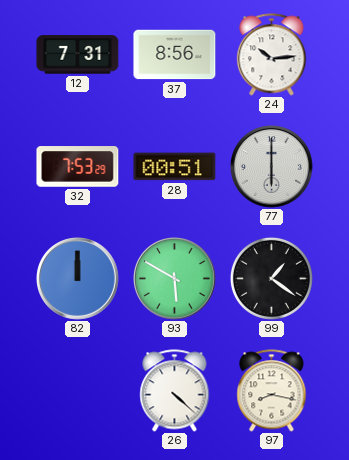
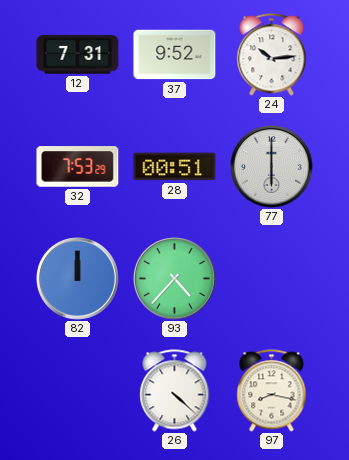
37: 8:56 -> 9:52
93: 5:50 -> 4:37
99: 1:21 -> none
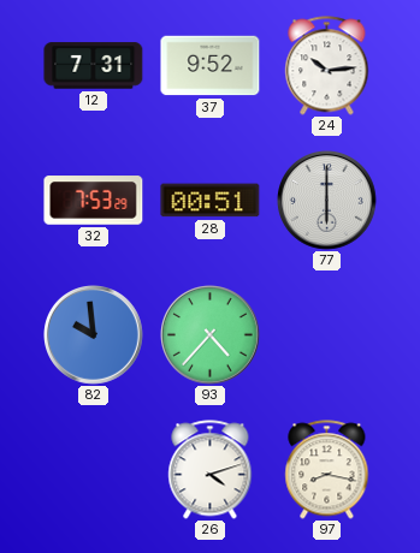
82: 12:00 -> 9:59
26: 4:22 -> 4:12
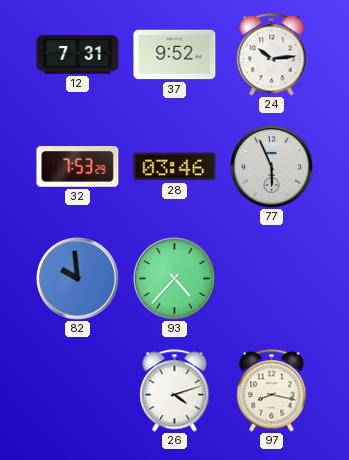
28: 00:51 -> 03:46
77: 6:00 -> 5:56
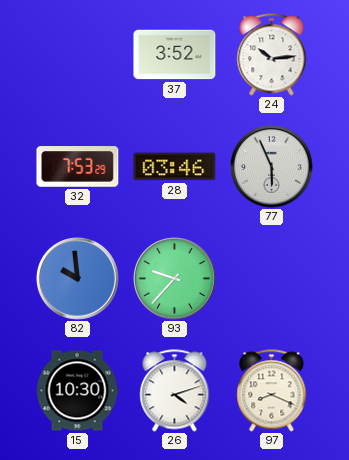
12: 7:31 -> none
37: 9:52 -> 3:52
93: 4:37 -> 9:37
15: none -> 10:30
97: 8:17 -> 8:19
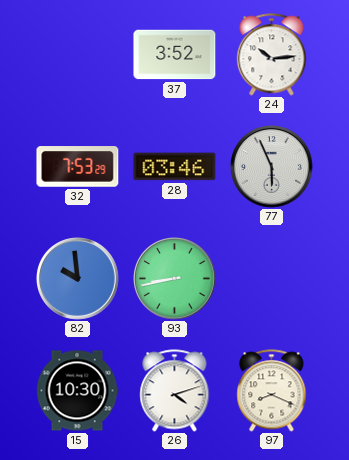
93: 9:37 -> 8:43
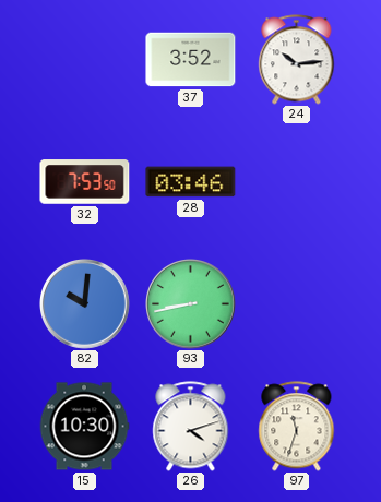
32: 7:53:29 -> 7:53:50
77: 5:56 -> none
82: 9:59 -> 10:01
97: 8:19 -> 11:33
